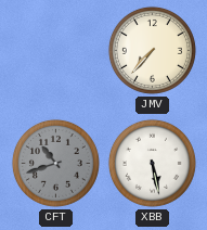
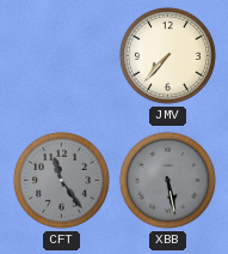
CFT: 10:42 -> 11:24
XBB dial: white -> grey
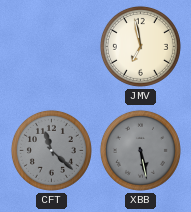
JMV: 7:37 -> 6:58
CFT: 11:24 -> 11:22
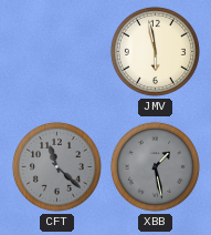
JMV: 6:58 -> 5:58
XBB: 5:28 -> 1:28
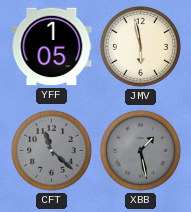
YFF: none -> 1:05
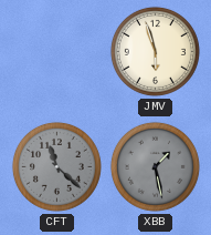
YFF: 1:05 -> none
JMV: 5:58 -> 5:57
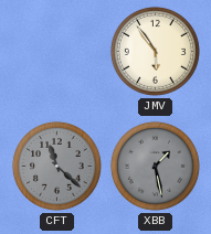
JMV: 5:57 -> 5:54
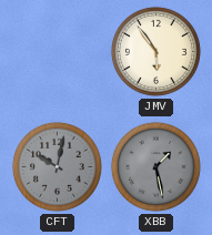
CFT: 11:22 -> 10:02
